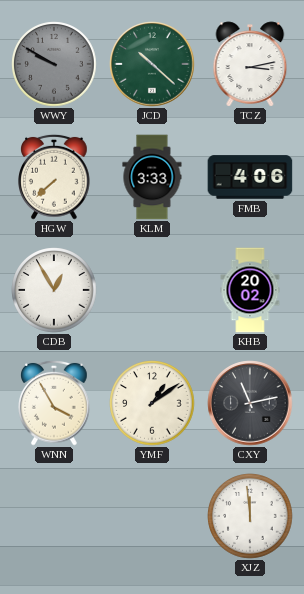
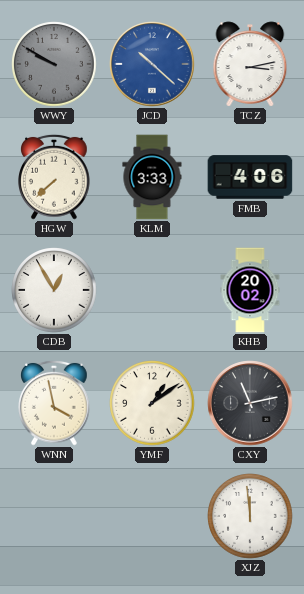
JCD dial: green -> blue
WNN: 3:55 -> 3:58
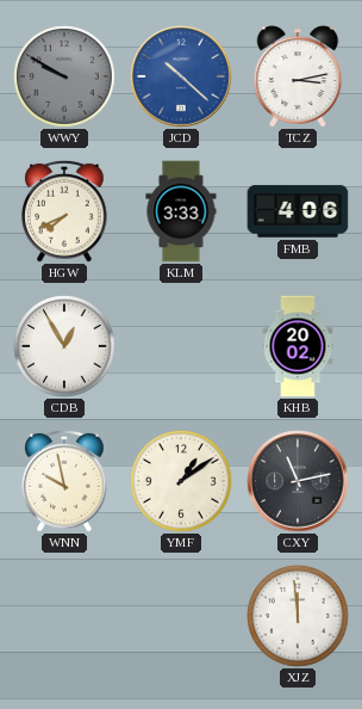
HGW: 7:38 -> 7:41
WNN: 3:58 -> 9:58
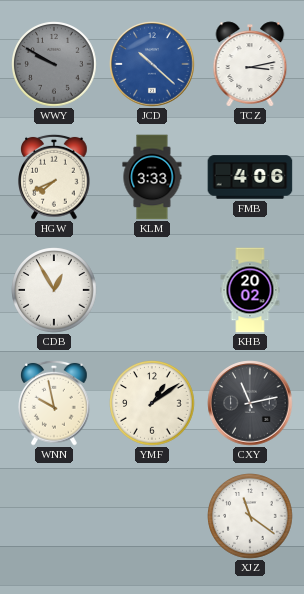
XJZ: 11:59 -> 11:21
